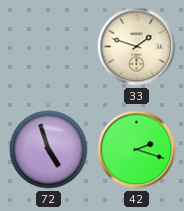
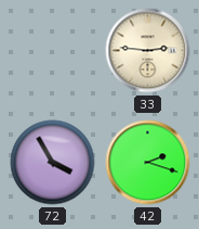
33: 1:48 -> 2:46
72: 4:57 -> 3:55
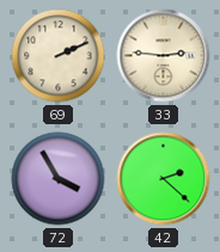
69: none -> 2:11
42: 2:18 -> 2:22
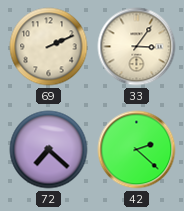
33: 2:46 -> 3:06
72: 3:55 -> 7:22
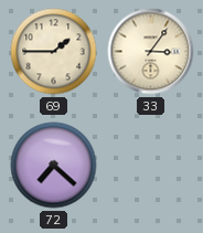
69: 2:11 -> 1:45
42: 2:22 -> none
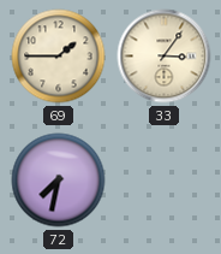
72: 7:22 -> 7:32
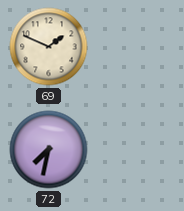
69: 1:45 -> 1:49
33: 3:06 -> none
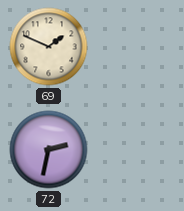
72: 7:32 -> 2:32
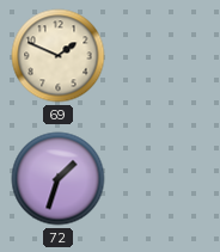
72: 2:32 -> 1:33
